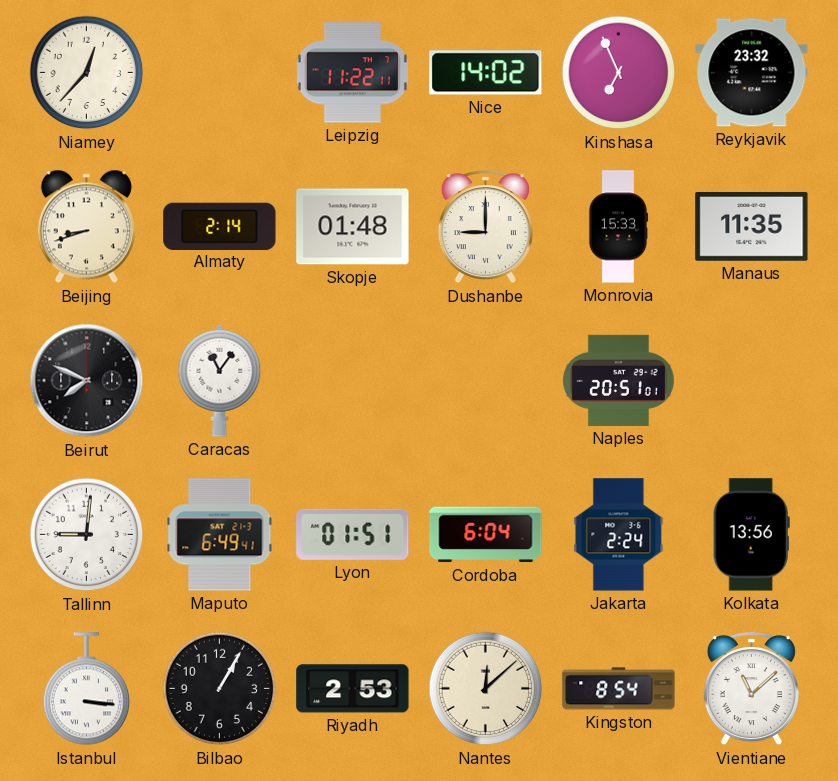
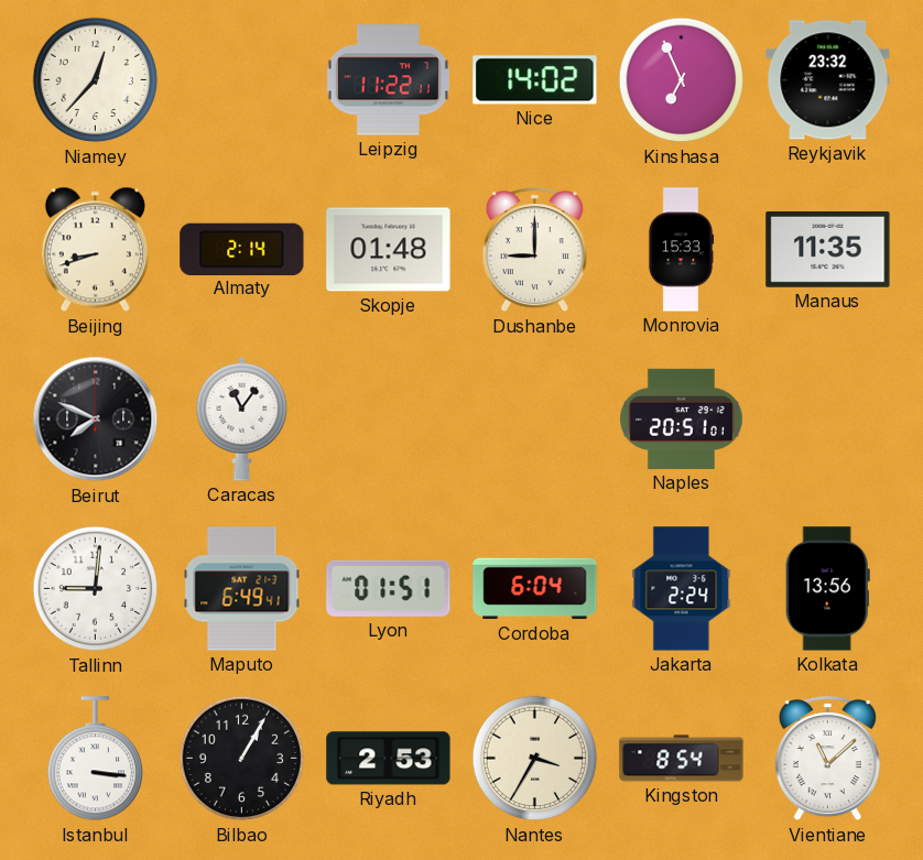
Nantes: 12:08 -> 3:35
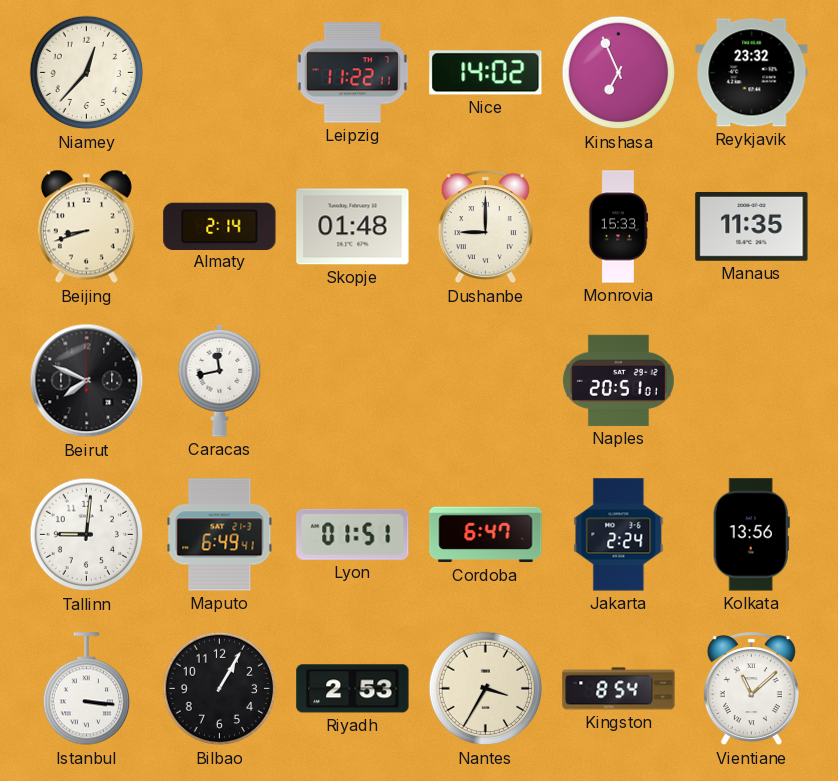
Caracas: 11:06 -> 11:43
Cordoba: 6:04 -> 6:47
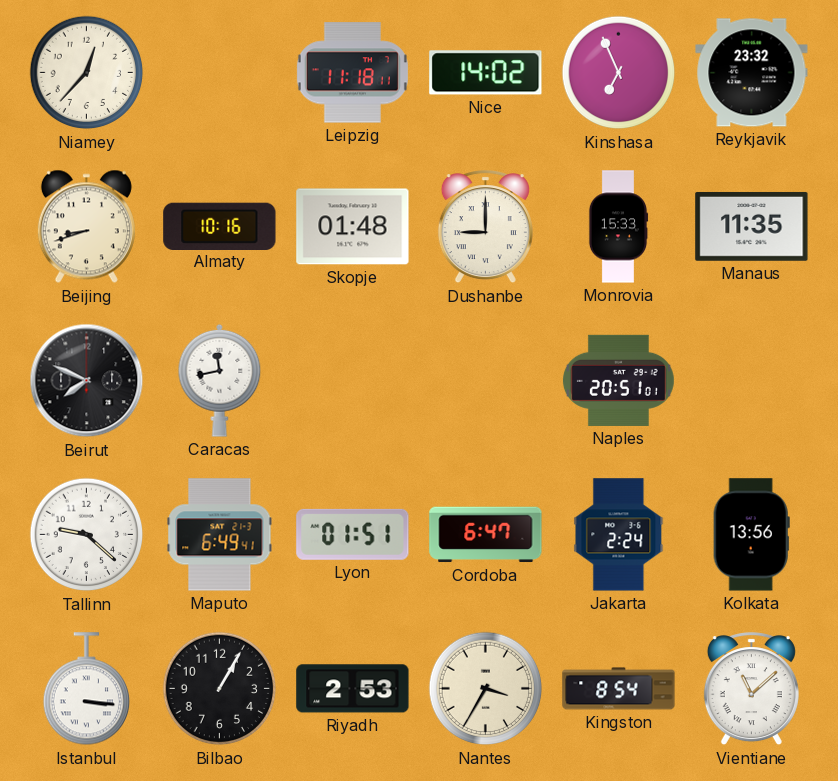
Leipzig: 11:22 -> 11:18
Almaty: 2:14 -> 10:16
Tallinn: 9:01 -> 9:22
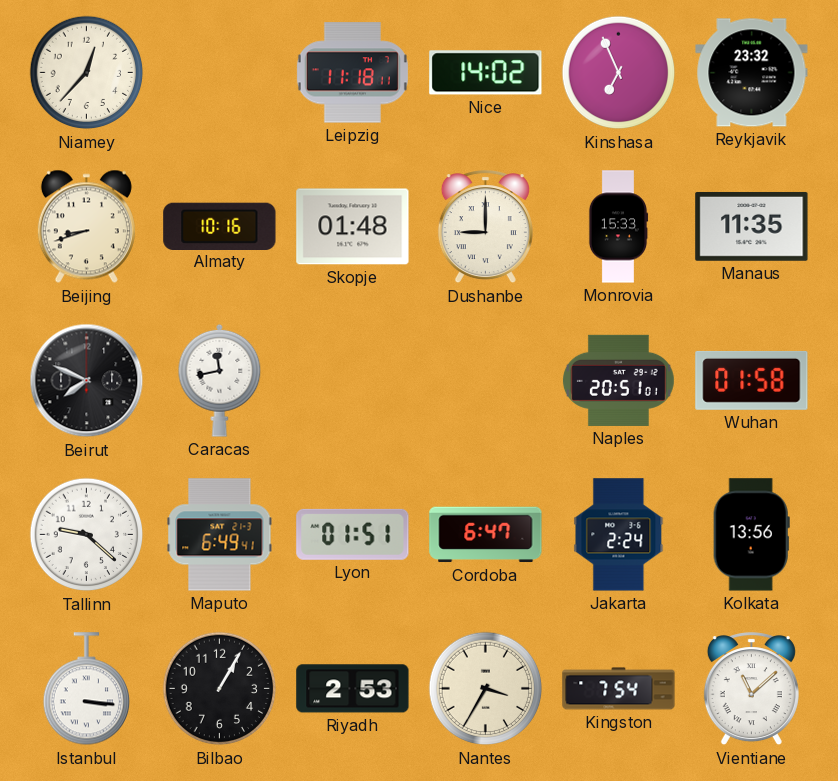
Wuhan: none -> 01:58
Kingston: 8:54 -> 7:54
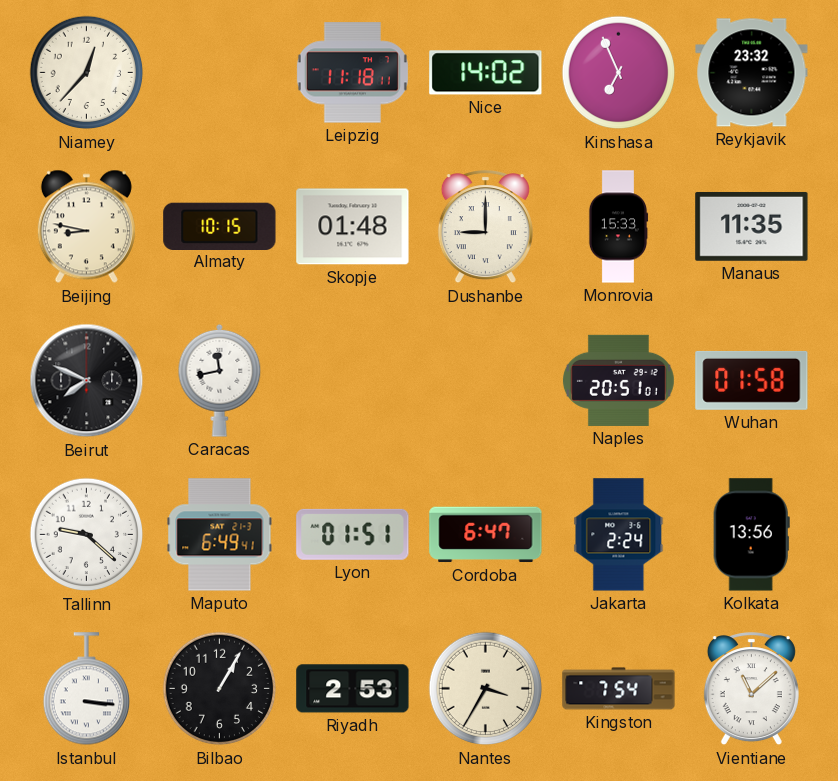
Beijing: 8:42 -> 8:47
Almaty: 10:16 -> 10:15
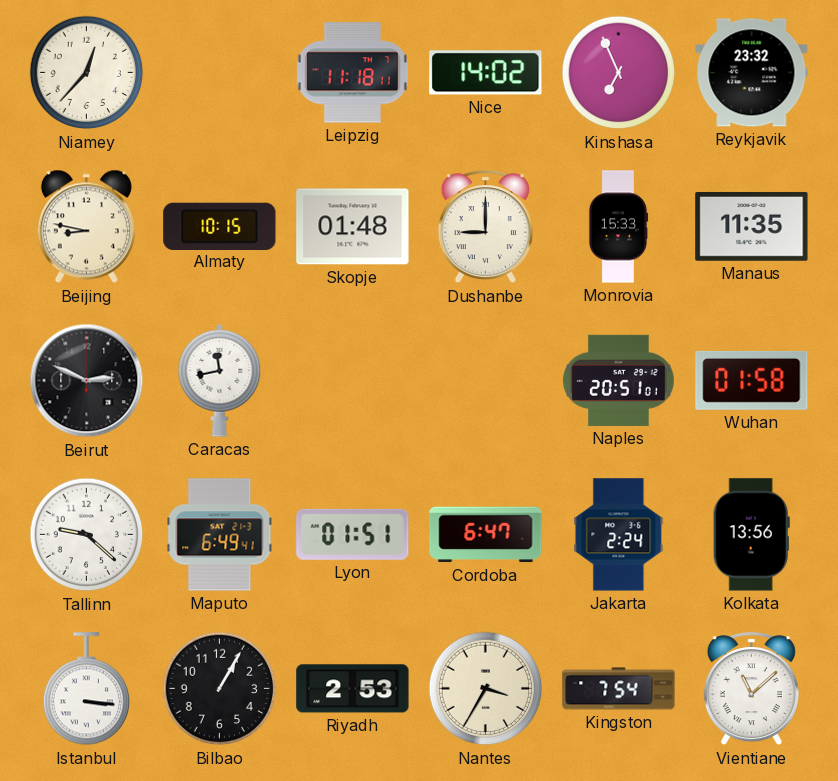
Beirut: 7:49 -> 2:49
